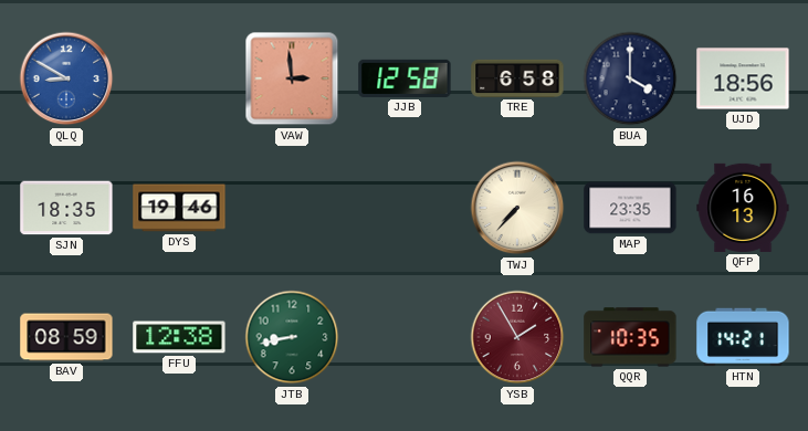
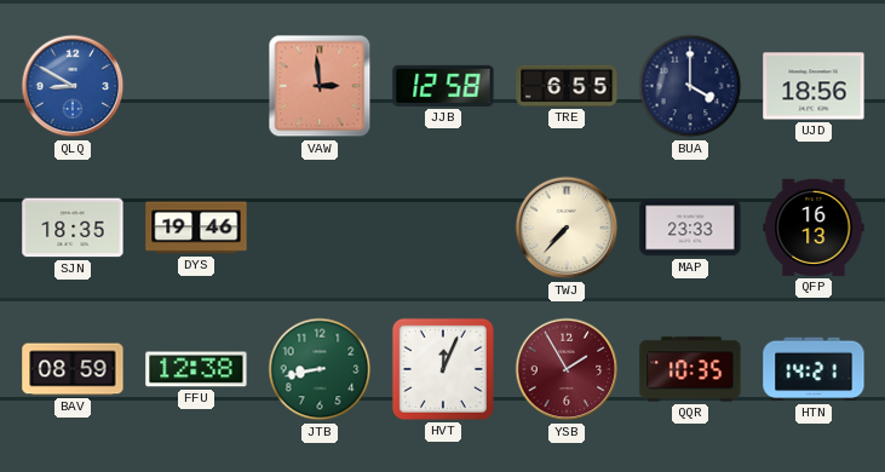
TRE: 6:58 -> 6:55
MAP: 23:35 -> 23:33
HVT: none -> 12:04
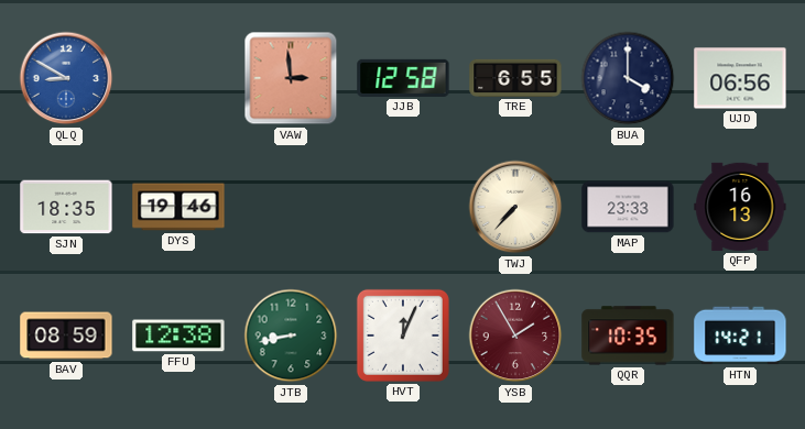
UJD: 18:56 -> 06:56
